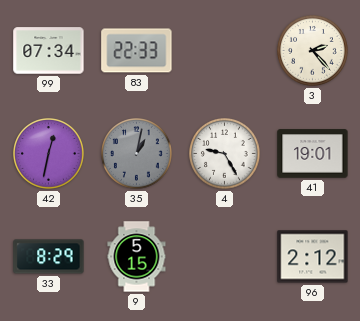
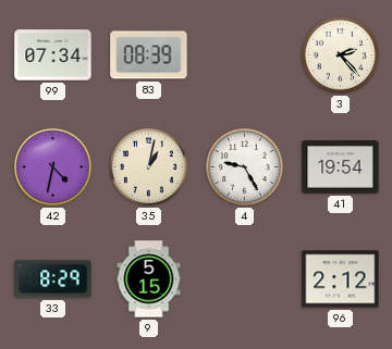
83: 22:33 -> 08:39
42: 12:32 -> 4:32
35 dial: grey -> cream
41: 19:01 -> 19:54
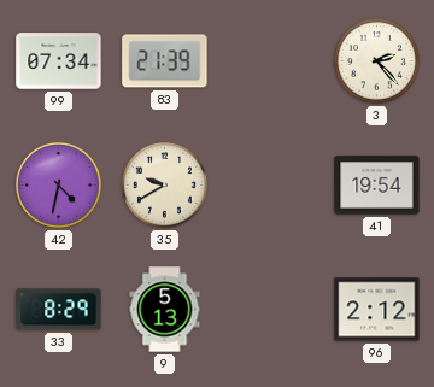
83: 08:39 -> 21:39
35: 1:02 -> 9:40
4: 9:25 -> none
9: 5:15 -> 5:13
